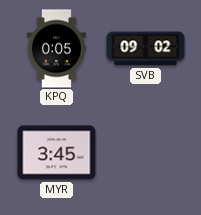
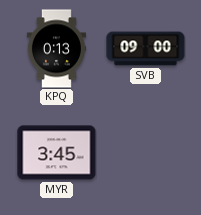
KPQ: 0:05 -> 0:13
SVB: 09:02 -> 09:00
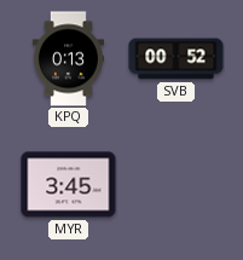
SVB: 09:00 -> 00:52
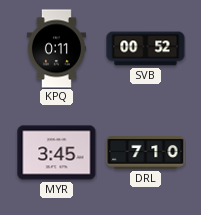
KPQ: 0:13 -> 0:11
DRL: none -> 7:10
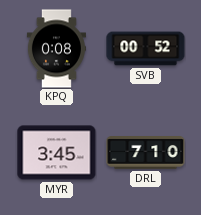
KPQ: 0:11 -> 0:08
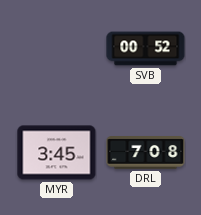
KPQ: 0:08 -> none
DRL: 7:10 -> 7:08
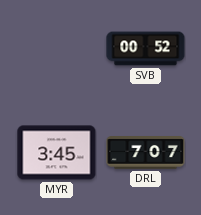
DRL: 7:08 -> 7:07
